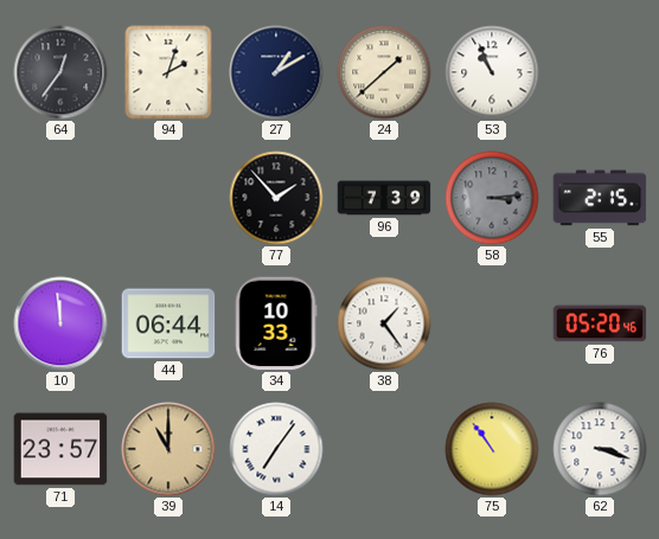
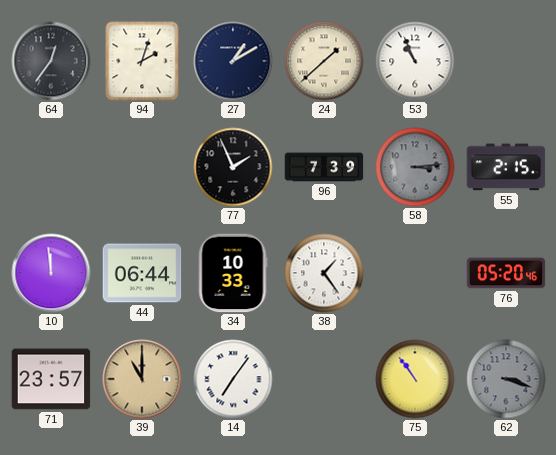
77: 1:53 -> 1:56
62 dial: white -> grey
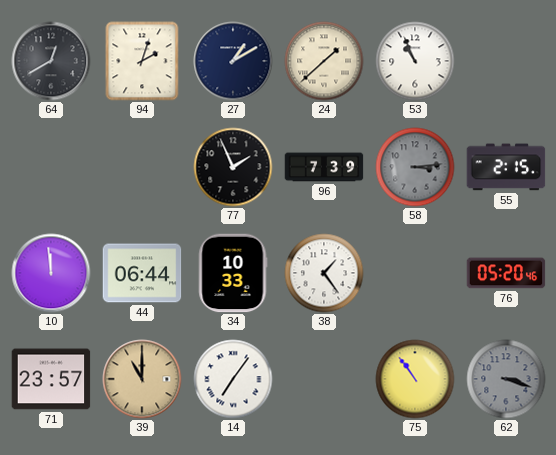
64: 12:36 -> 12:40
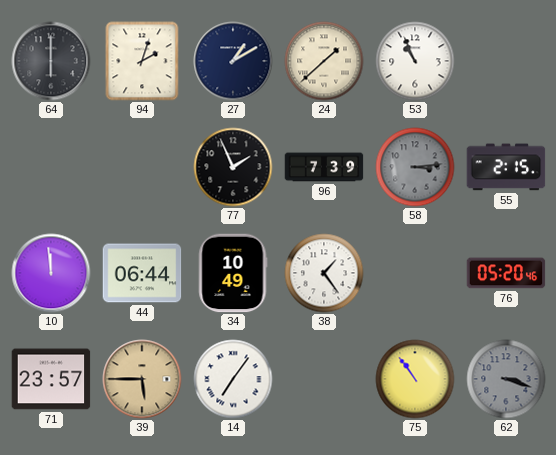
64: 12:40 -> 6:00
34: 10:33 -> 10:49
39: 11:00 -> 5:45
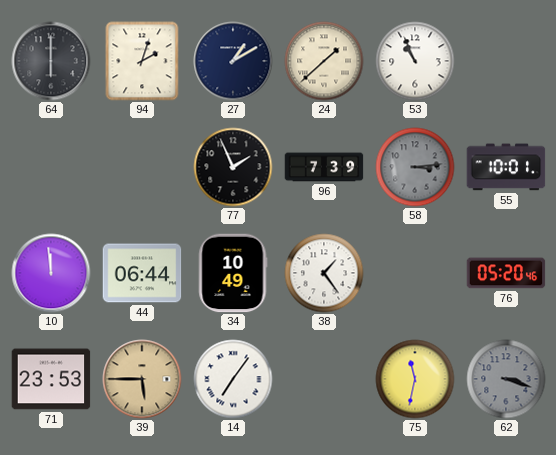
55: 2:15 -> 10:01
71: 23:57 -> 23:53
75: 10:54 -> 11:32
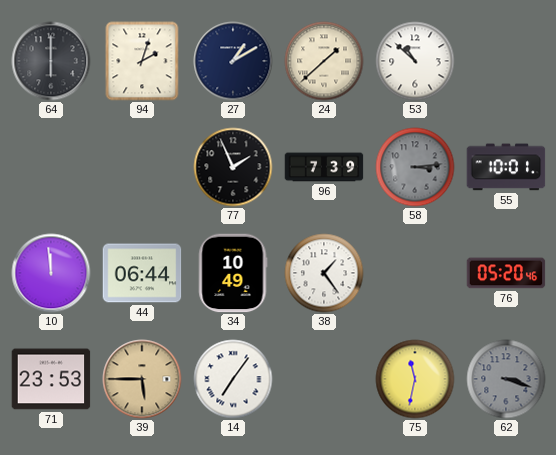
53: 10:56 -> 10:52
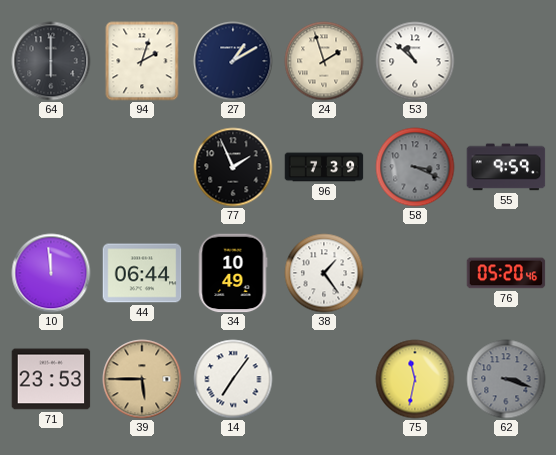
24: 1:38 -> 1:57
58: 3:14 -> 3:19
55: 10:01 -> 9:59
